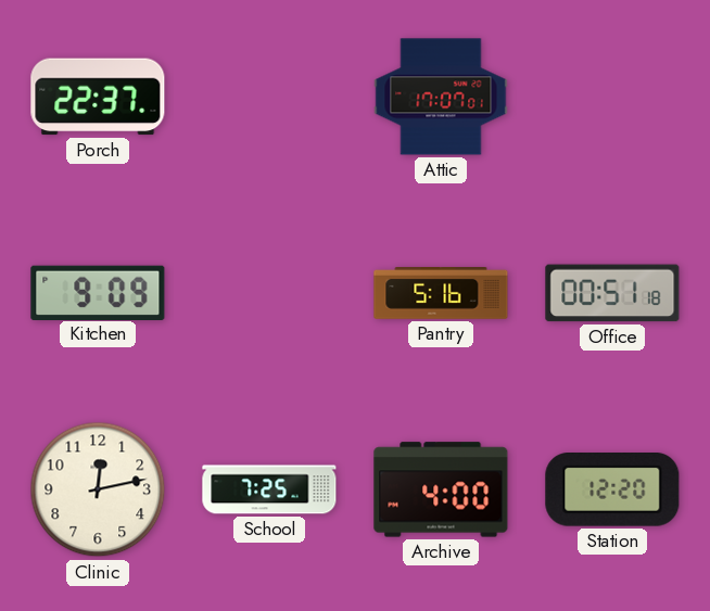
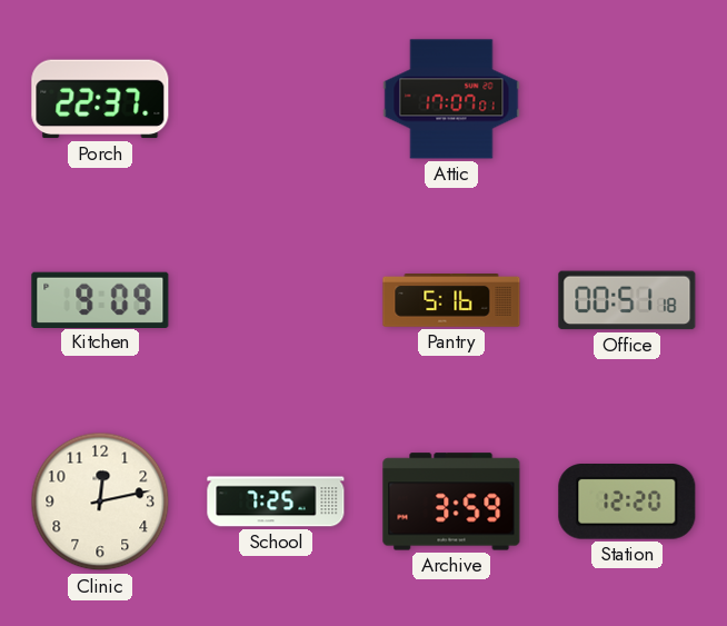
Archive: 4:00 -> 3:59
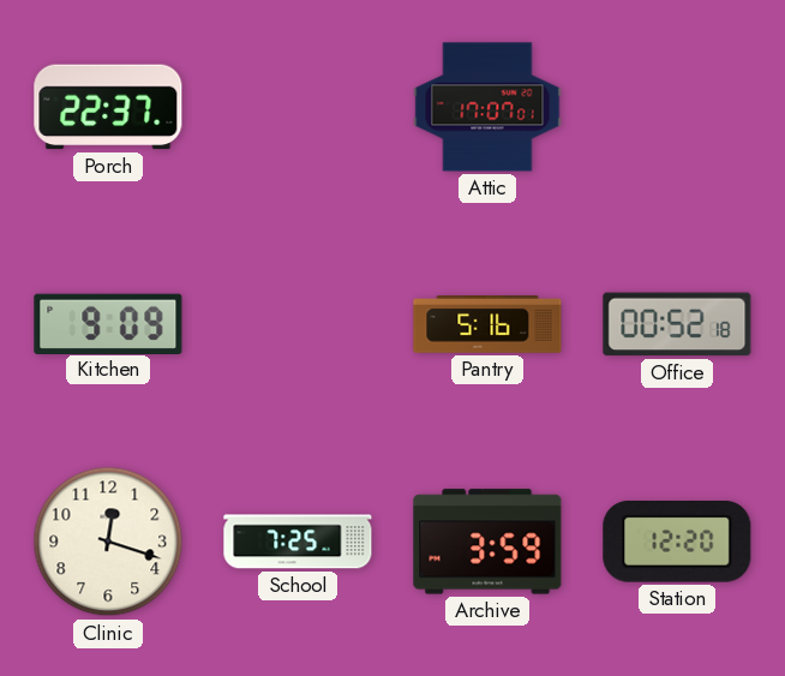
Office: 00:51 -> 00:52
Clinic: 12:13 -> 12:18
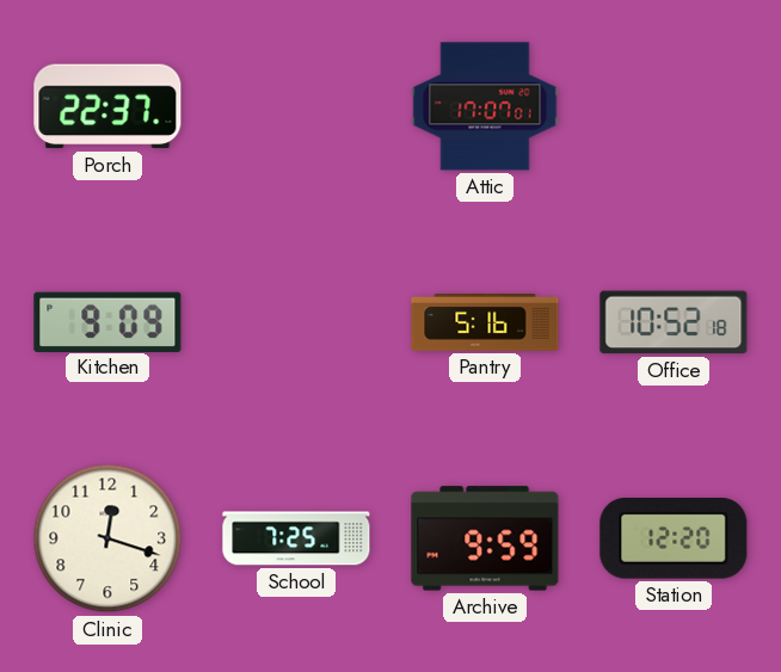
Office: 00:52 -> 10:52
Archive: 3:59 -> 9:59
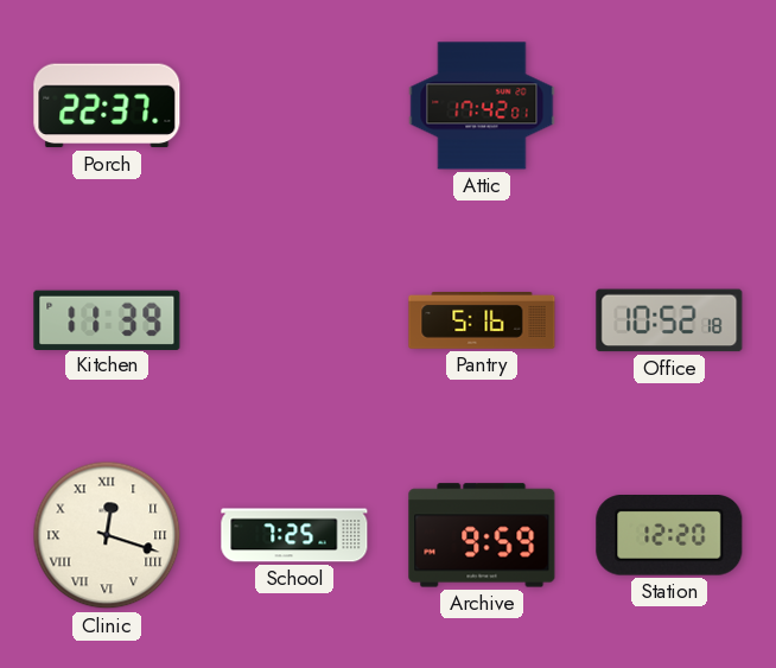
Attic: 17:07 -> 17:42
Kitchen: 9:09 -> 11:39
Clinic numerals: Arabic -> Roman
